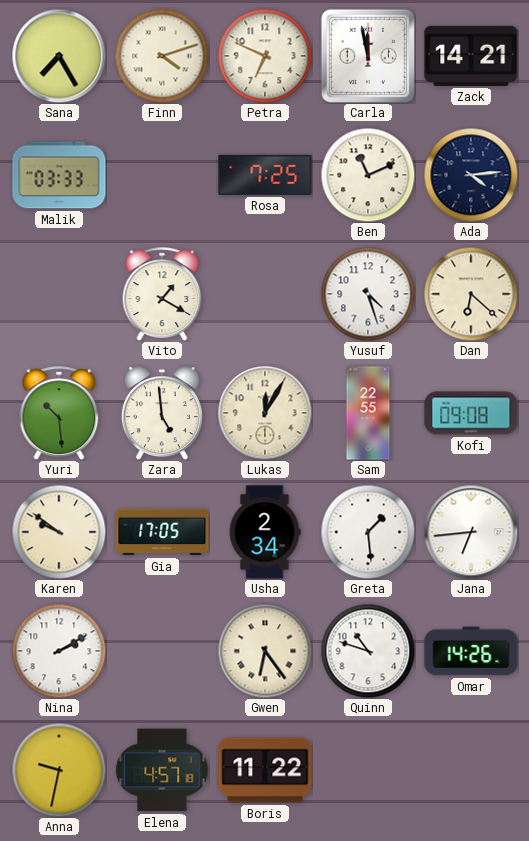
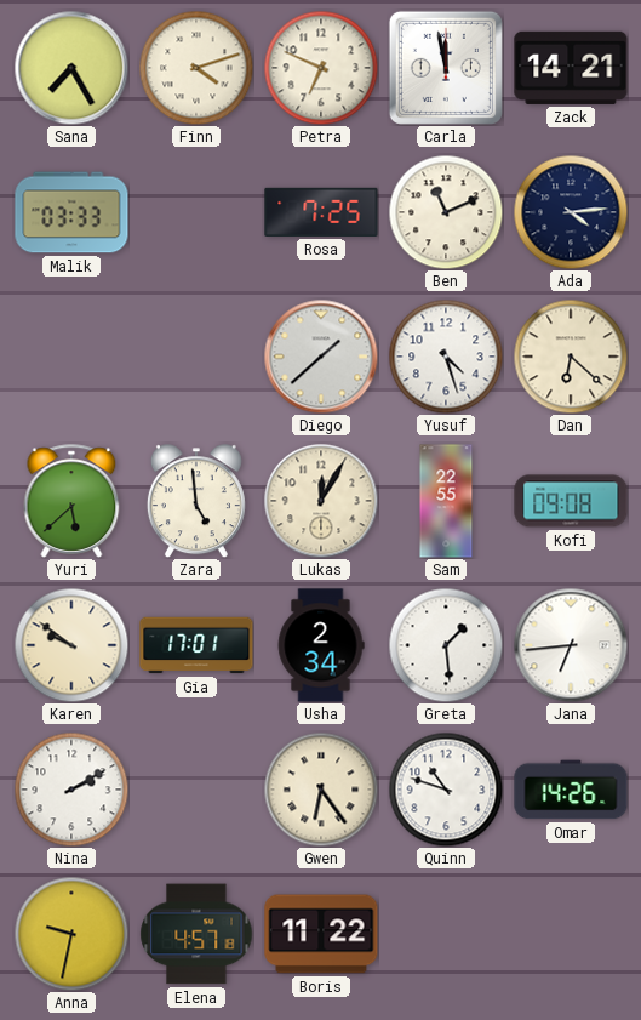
Vito: 1:20 -> none
Diego: none -> 1:38
Yuri: 10:29 -> 5:38
Gia: 17:05 -> 17:01
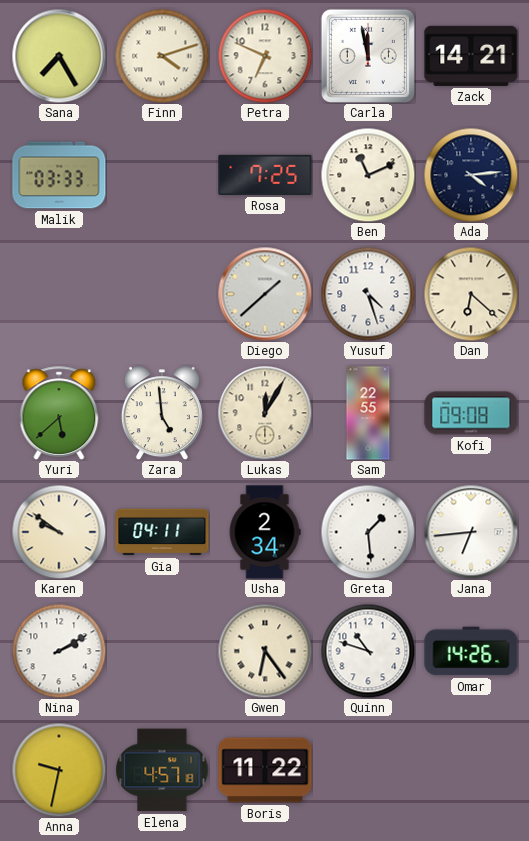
Gia: 17:01 -> 04:11
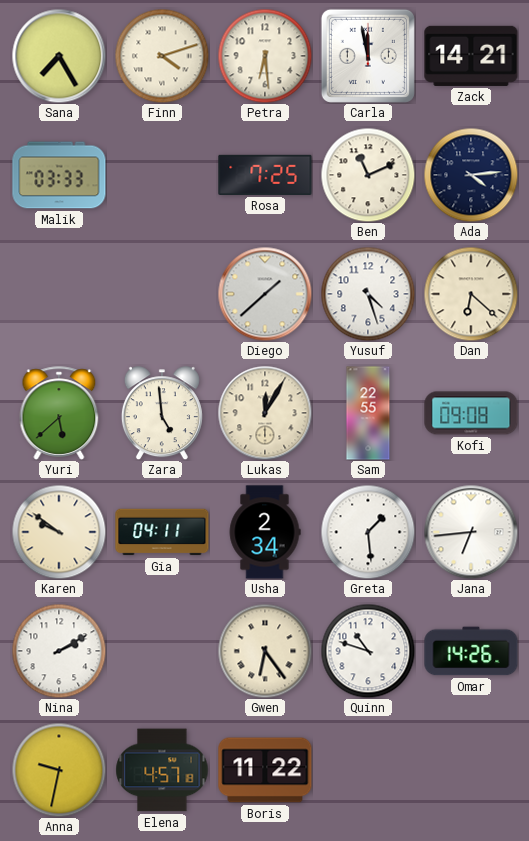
Petra: 6:49 -> 6:29
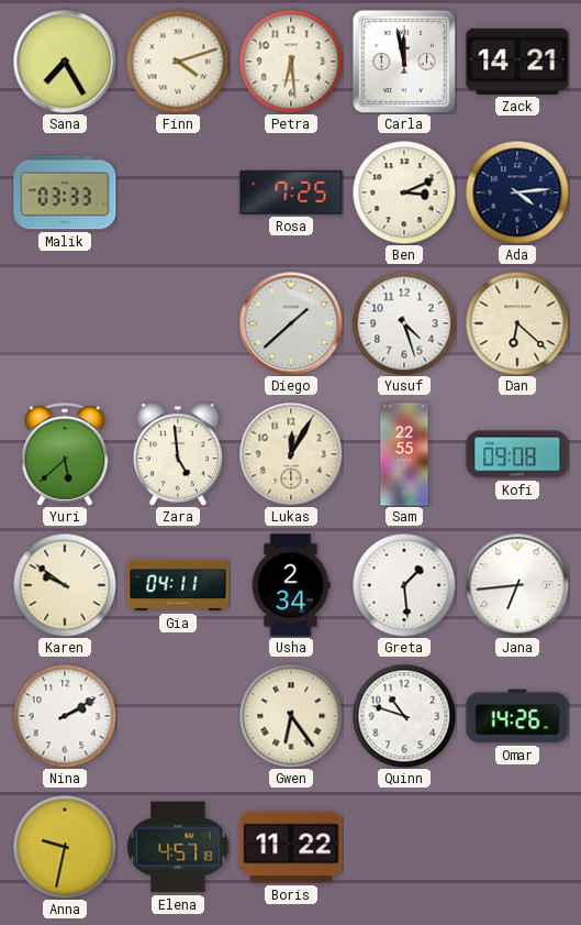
Ben: 11:11 -> 3:11
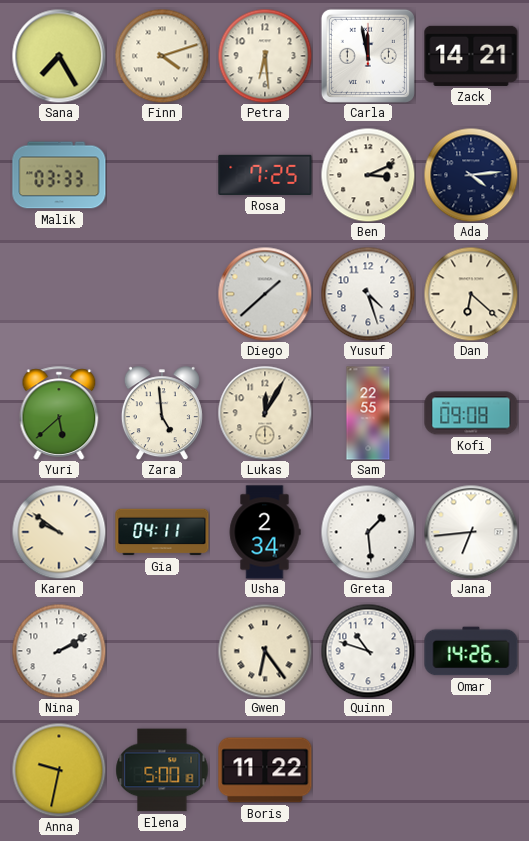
Elena: 4:57 -> 5:00
